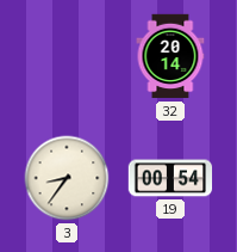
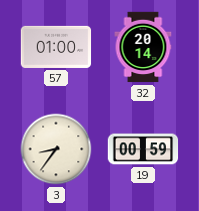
57: none -> 01:00
19: 00:54 -> 00:59
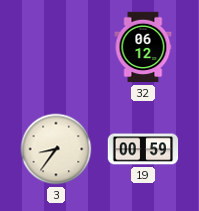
57: 01:00 -> none
32: 20:14 -> 06:12
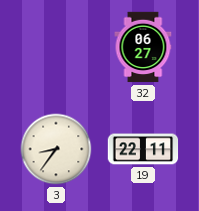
32: 06:12 -> 06:27
19: 00:59 -> 22:11
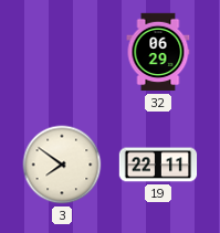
32: 06:27 -> 06:29
3: 8:36 -> 7:51
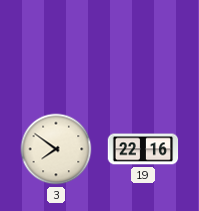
32: 06:29 -> none
19: 22:11 -> 22:16
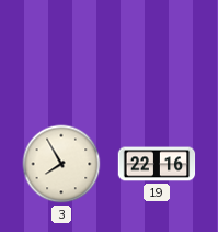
3: 7:51 -> 7:55
